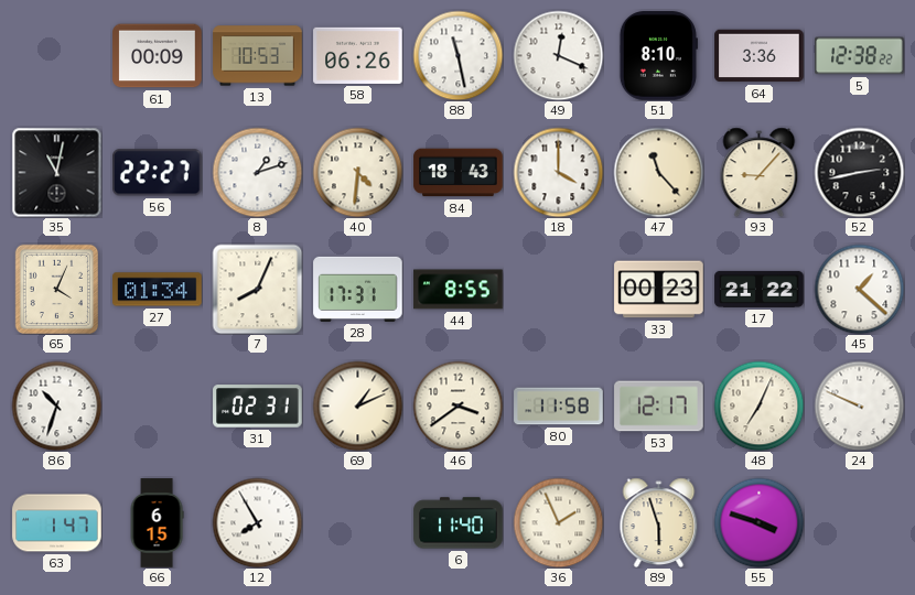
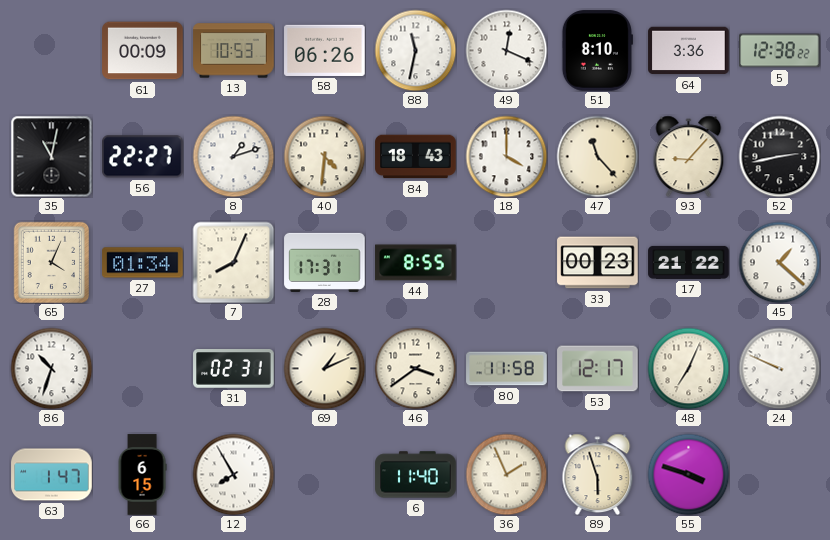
88: 11:28 -> 11:32
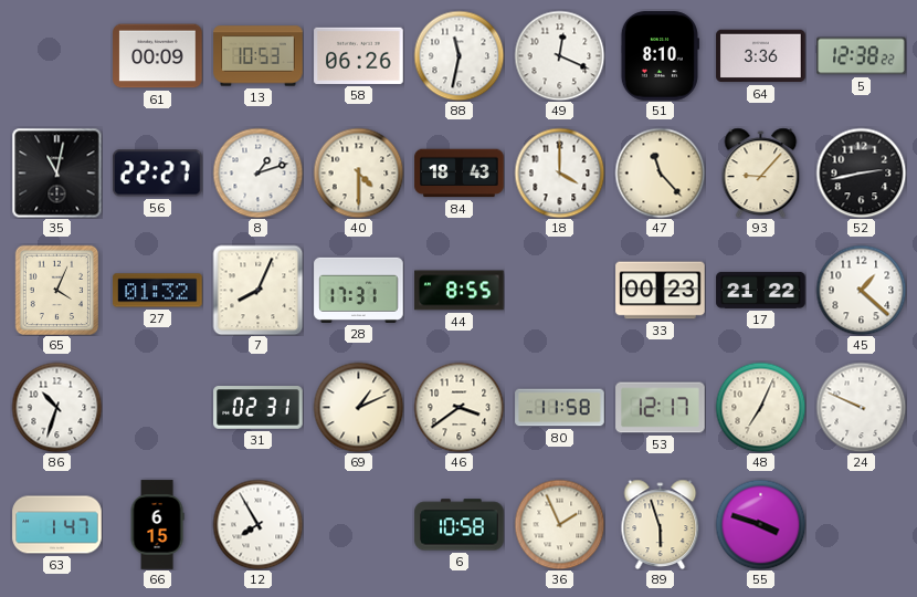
40: 4:31 -> 4:30
27: 01:34 -> 01:32
6: 11:40 -> 10:58
